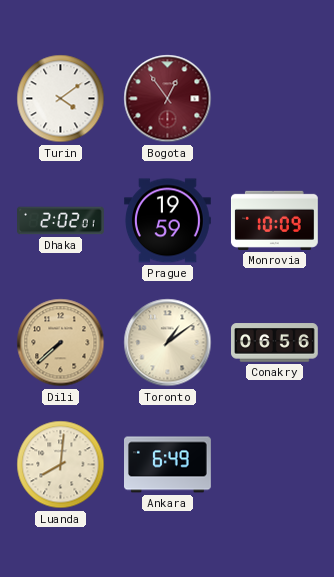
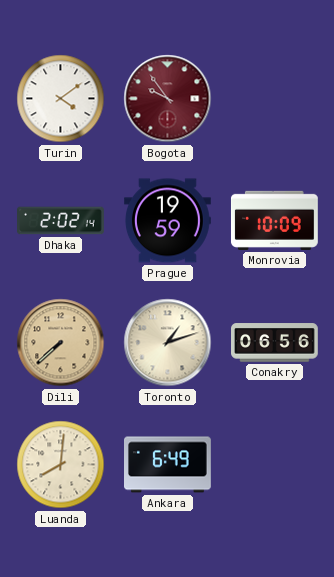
Bogota: 12:54 -> 9:54
Dhaka: 2:02:01 -> 2:02:14
Toronto: 1:09 -> 1:12
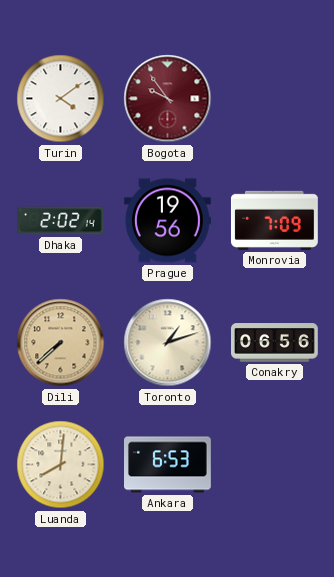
Prague: 19:59 -> 19:56
Monrovia: 10:09 -> 7:09
Ankara: 6:49 -> 6:53
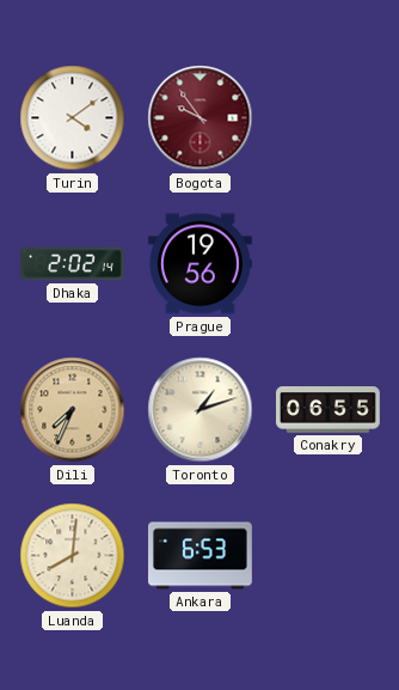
Monrovia: 7:09 -> none
Dili: 7:38 -> 7:34
Conakry: 06:56 -> 06:55
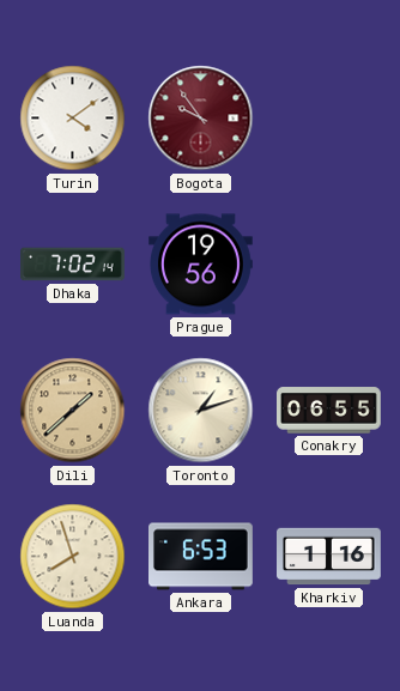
Dhaka: 2:02 -> 7:02
Dili: 7:34 -> 1:38
Luanda: 8:01 -> 7:57
Kharkiv: none -> 1:16
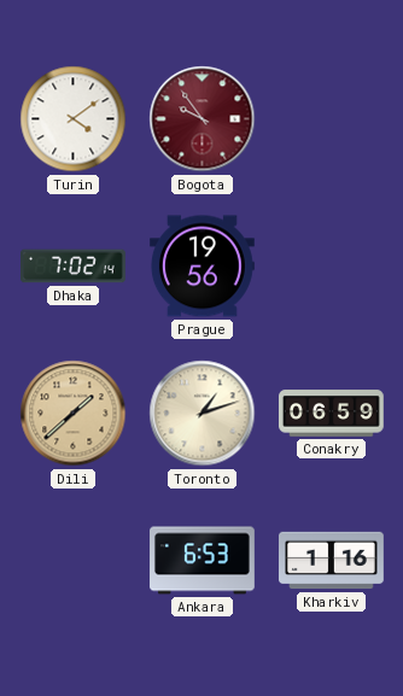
Conakry: 06:55 -> 06:59
Luanda: 7:57 -> none
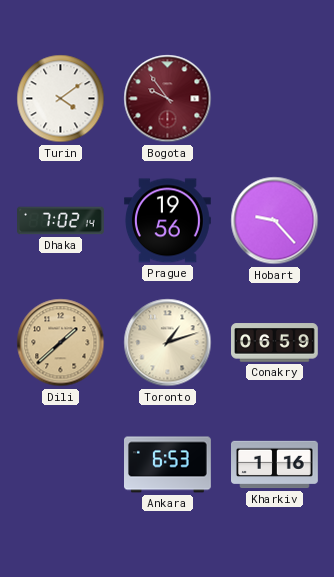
Hobart: none -> 9:23
